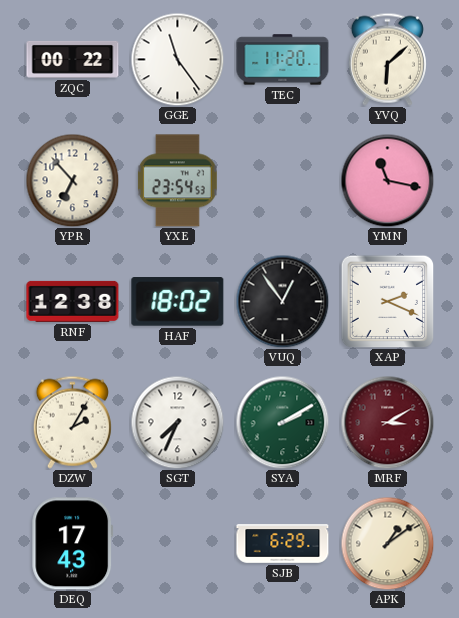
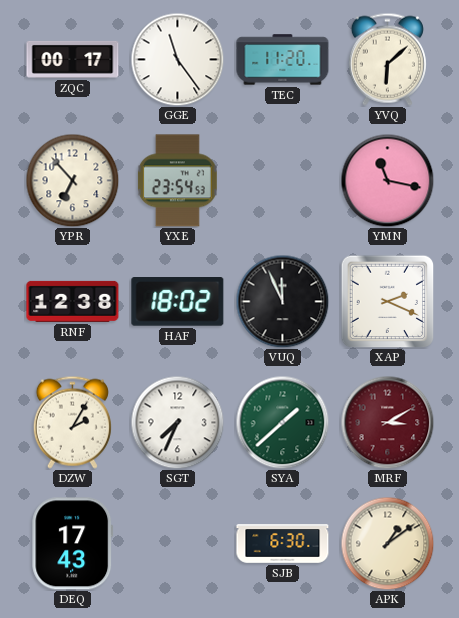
ZQC: 00:22 -> 00:17
VUQ: 12:54 -> 11:56
SYA: 2:10 -> 1:38
SJB: 6:29 -> 6:30
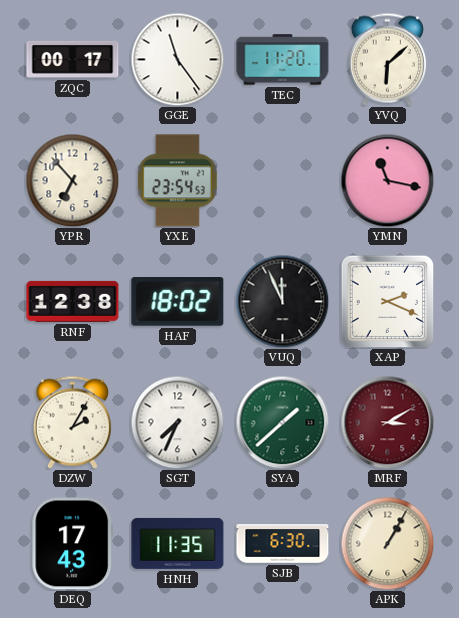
HNH: none -> 11:35
APK: 1:09 -> 1:05
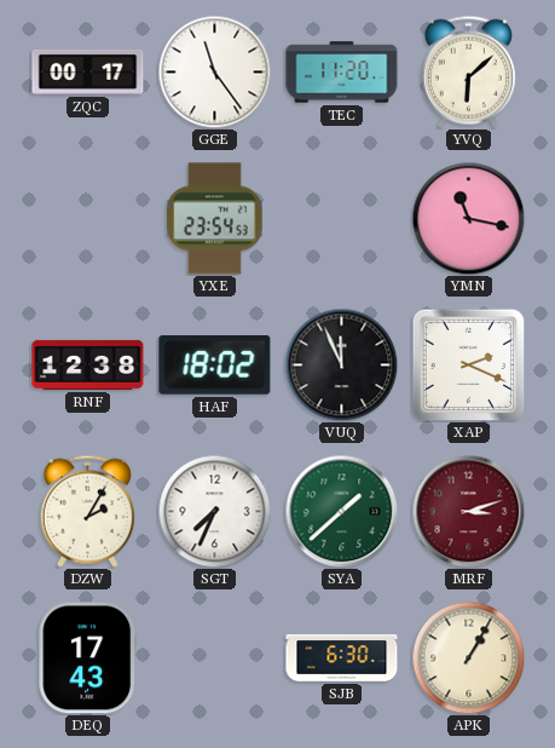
YPR: 6:53 -> none
MRF: 3:10 -> 3:12
HNH: 11:35 -> none
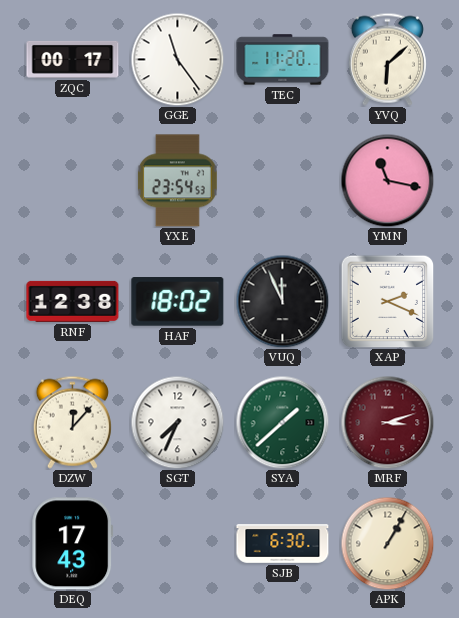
DZW: 2:05 -> 12:07
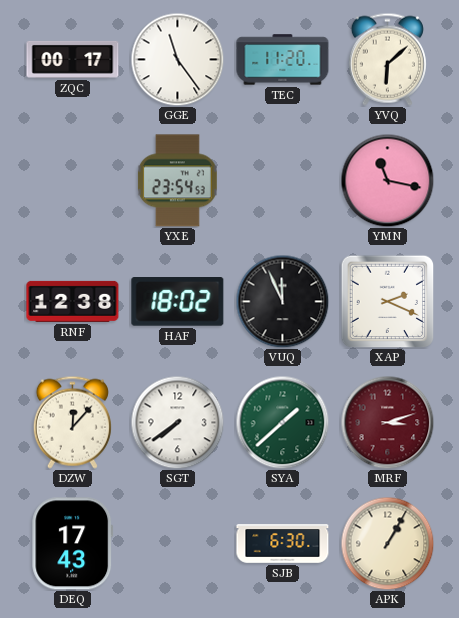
SGT: 7:34 -> 7:39
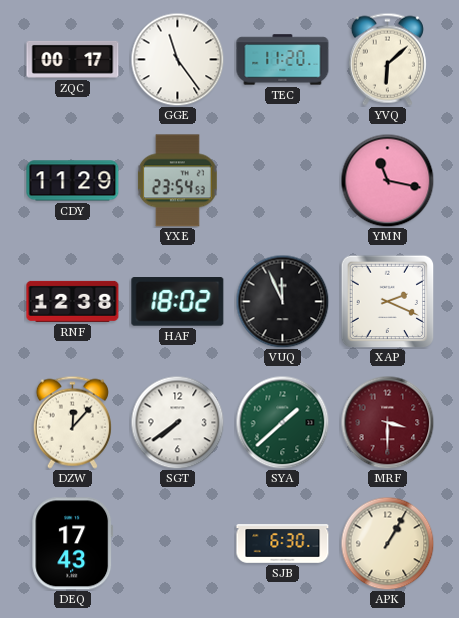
CDY: none -> 11:29
MRF: 3:12 -> 3:30
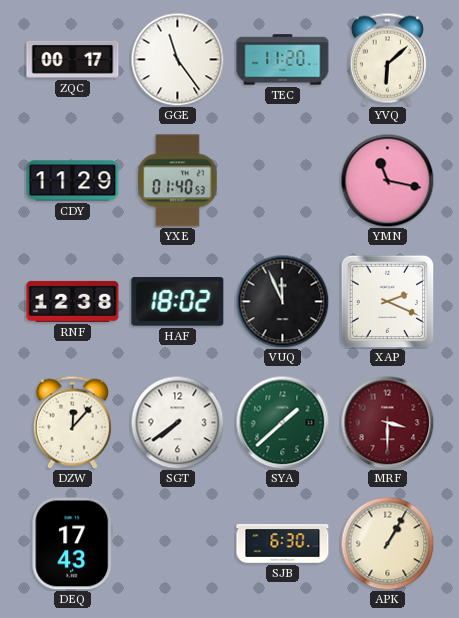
YXE: 23:54 -> 01:40
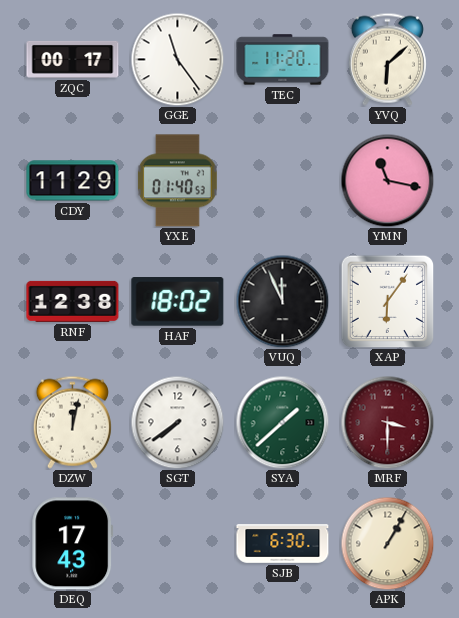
XAP: 2:19 -> 6:06
DZW: 12:07 -> 12:02
